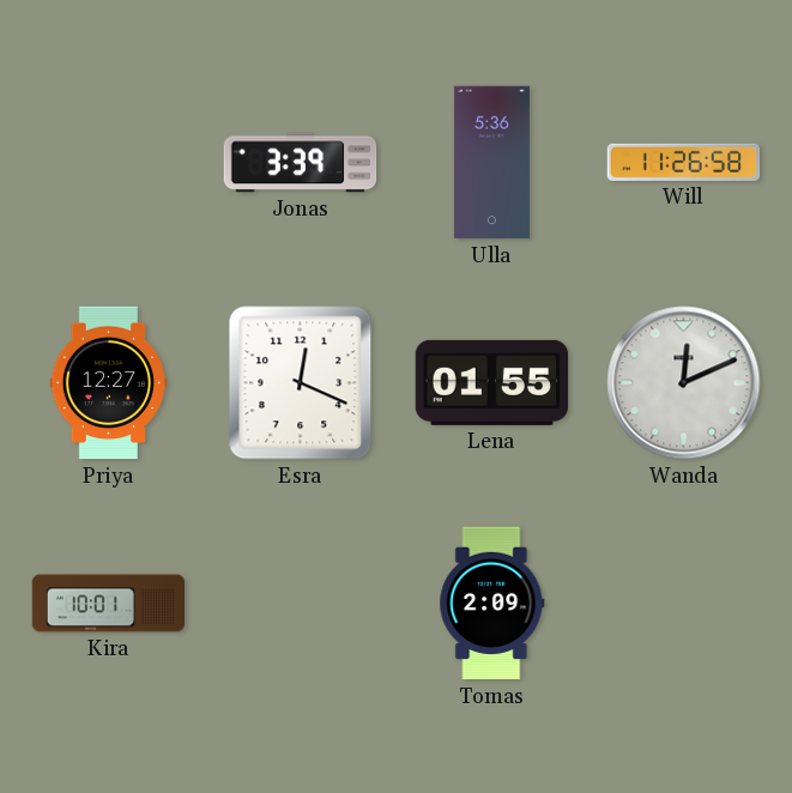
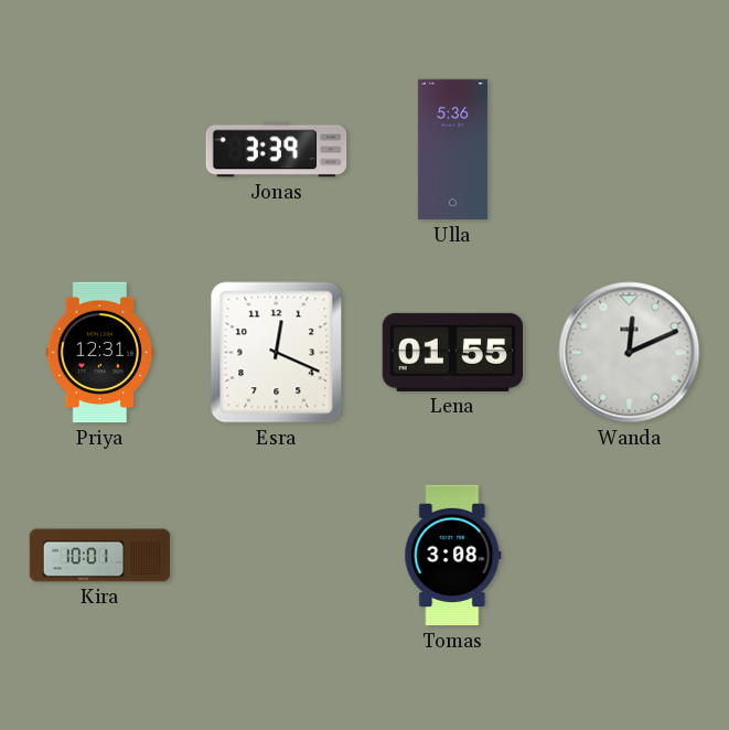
Will: 11:26 -> none
Priya: 12:27 -> 12:31
Tomas: 2:09 -> 3:08
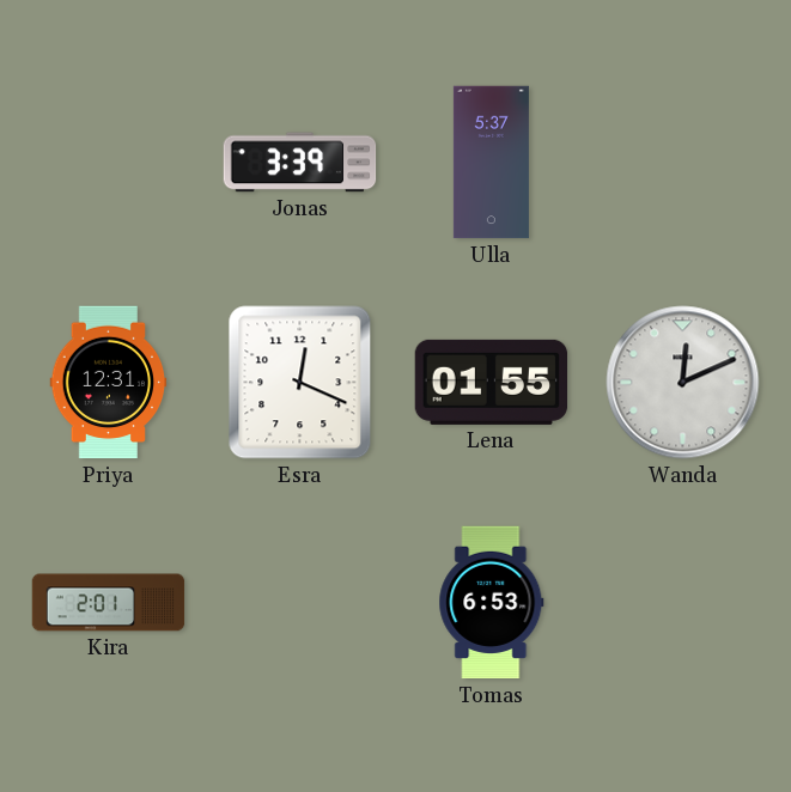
Ulla: 5:36 -> 5:37
Kira: 10:01 -> 2:01
Tomas: 3:08 -> 6:53
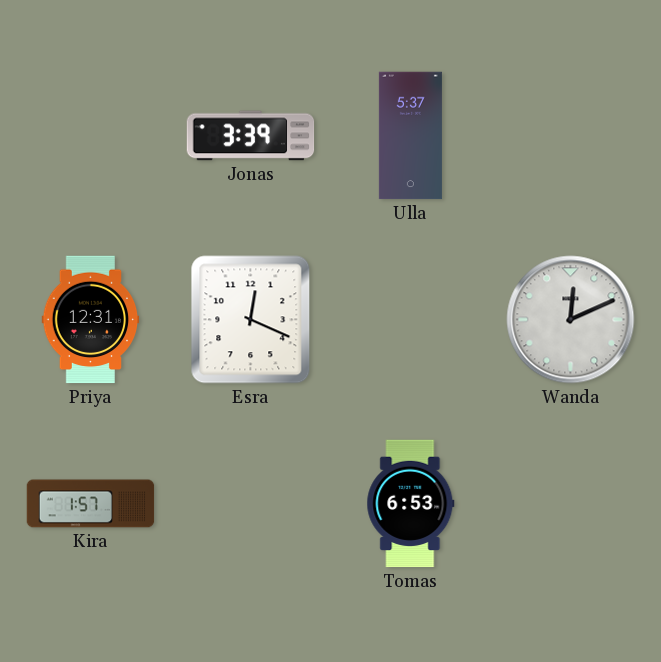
Lena: 01:55 -> none
Kira: 2:01 -> 1:57
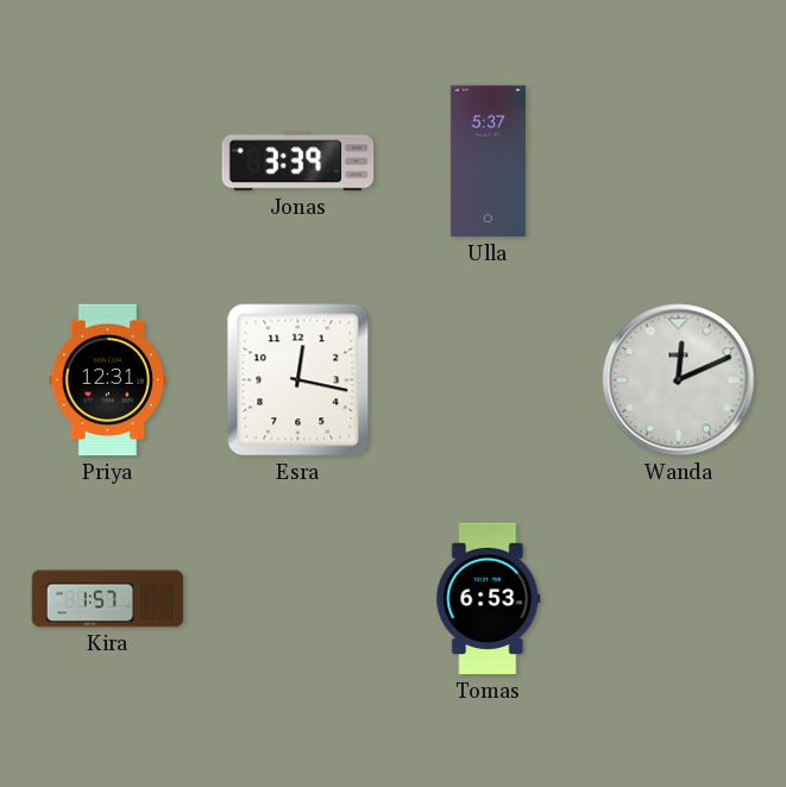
Esra: 12:19 -> 12:17
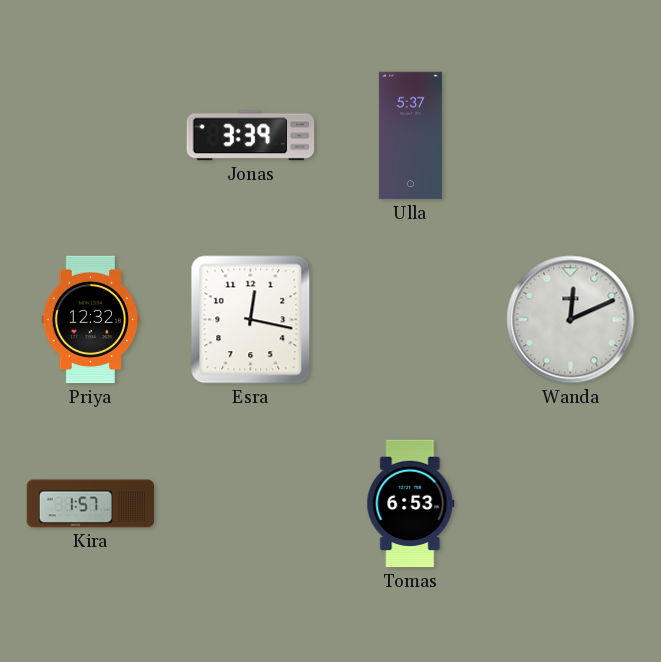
Priya: 12:31 -> 12:32
